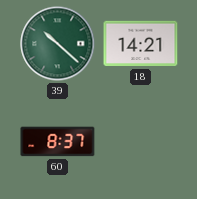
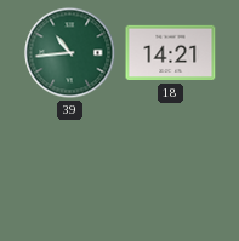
39: 10:22 -> 10:44
60: 8:37 -> none
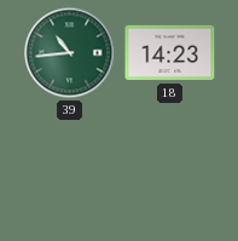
18: 14:21 -> 14:23
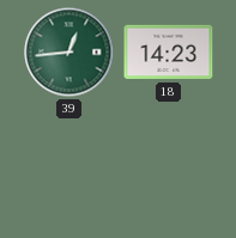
39: 10:44 -> 12:44
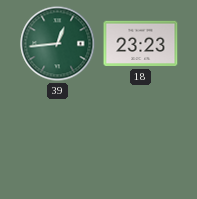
18: 14:23 -> 23:23
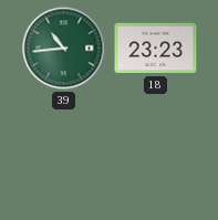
39: 12:44 -> 10:44
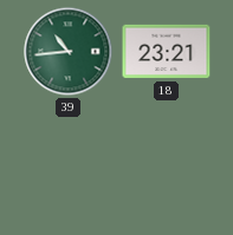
18: 23:23 -> 23:21
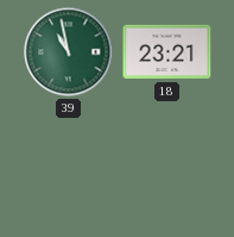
39: 10:44 -> 10:58
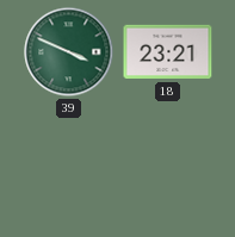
39: 10:58 -> 3:49
